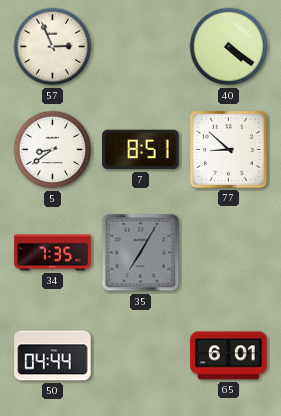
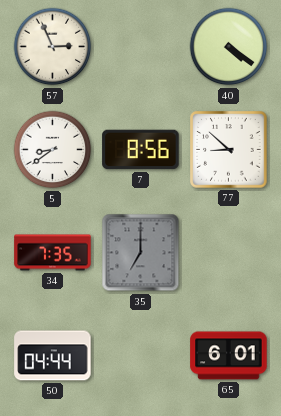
7: 8:51 -> 8:56
35: 7:05 -> 7:00
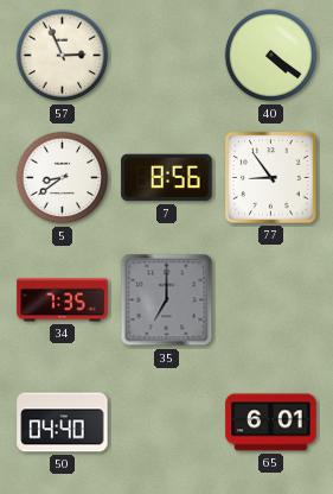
77: 8:52 -> 8:54
50: 04:44 -> 04:40
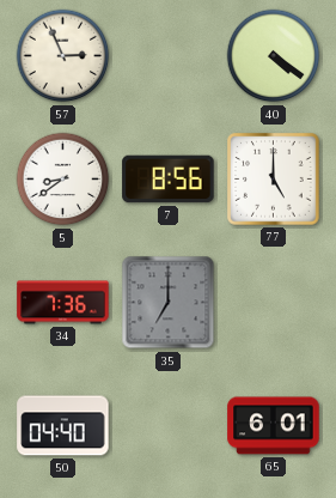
77: 8:54 -> 5:00
34: 7:35 -> 7:36
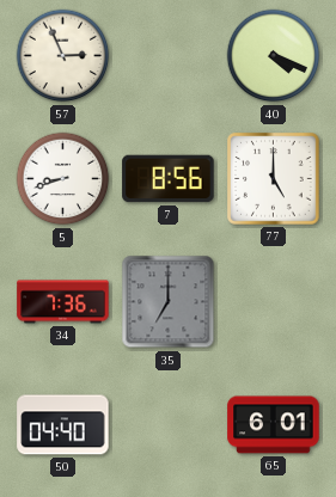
40: 4:21 -> 4:19
5: 8:39 -> 8:42
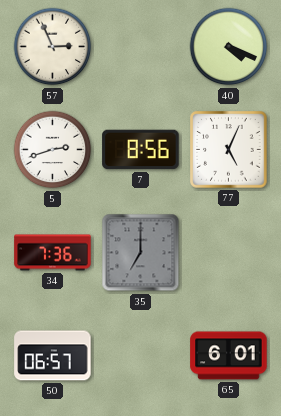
5: 8:42 -> 2:42
77: 5:00 -> 5:04
50: 04:40 -> 06:57
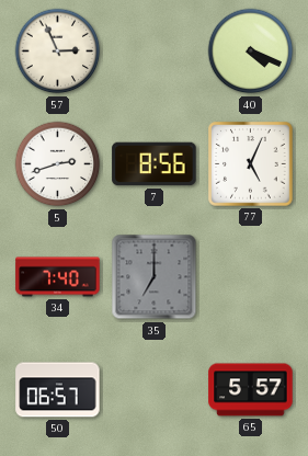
34: 7:36 -> 7:40
65: 6:01 -> 5:57
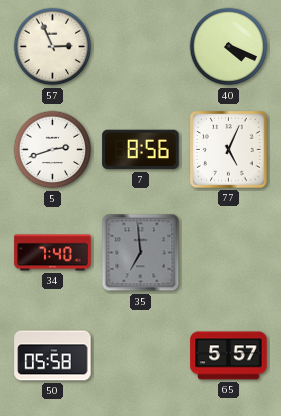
35: 7:00 -> 6:59
50: 06:57 -> 05:58
